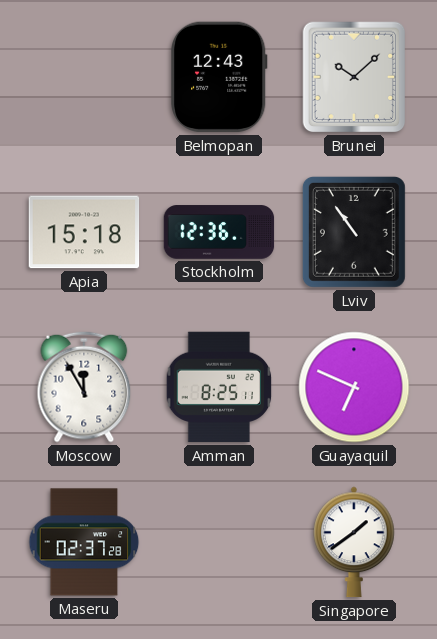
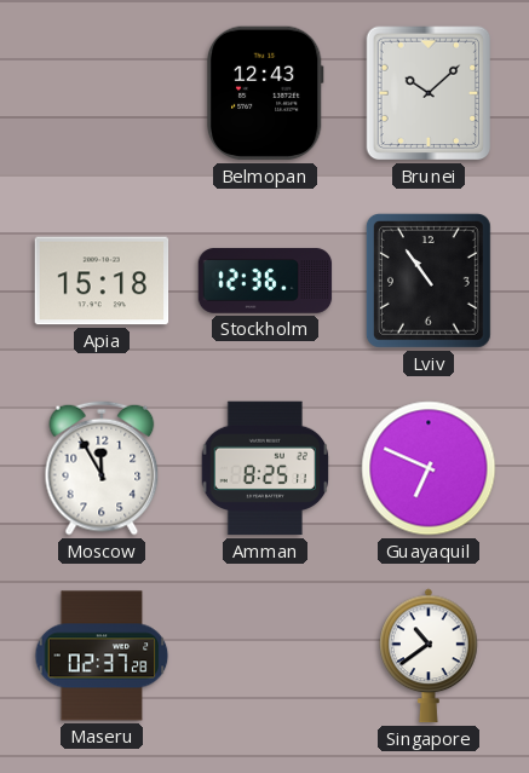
Singapore: 1:39 -> 10:39
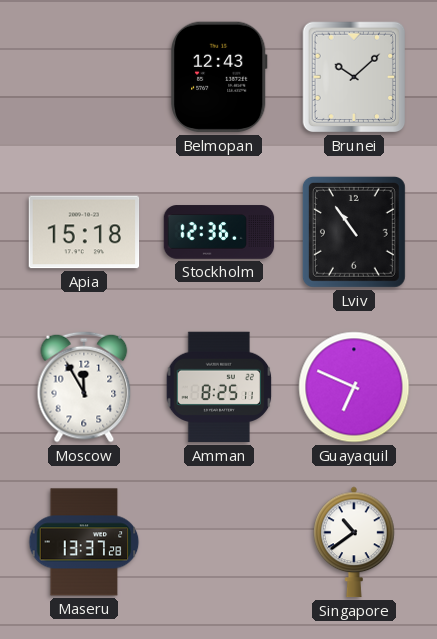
Maseru: 02:37 -> 13:37
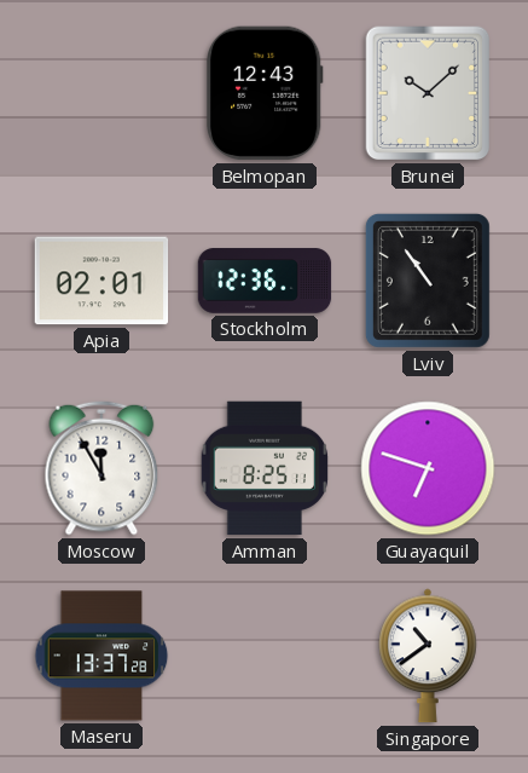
Apia: 15:18 -> 02:01
Guayaquil: 6:49 -> 6:48
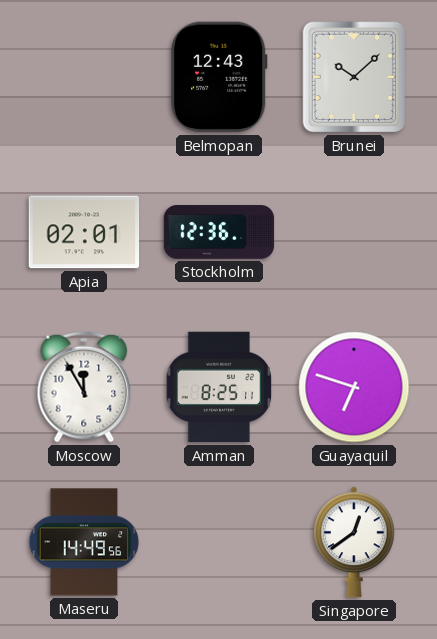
Lviv: 10:54 -> none
Maseru: 13:37 -> 14:49
Singapore: 10:39 -> 12:39
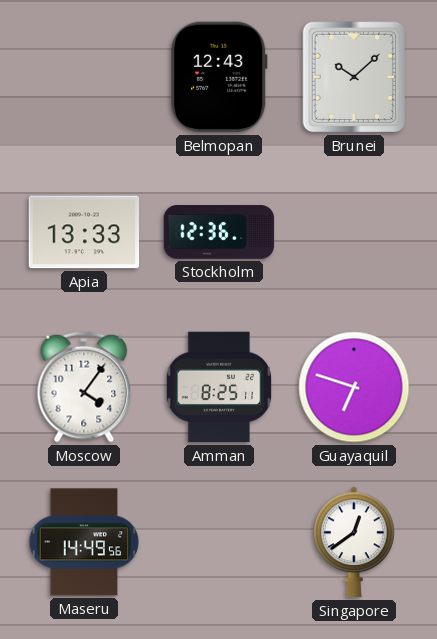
Apia: 02:01 -> 13:33
Moscow: 11:55 -> 4:06
